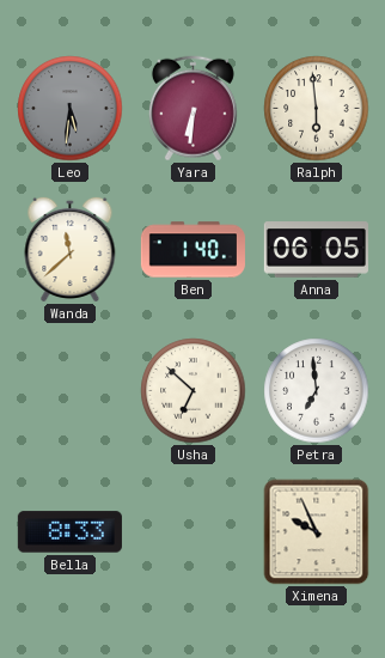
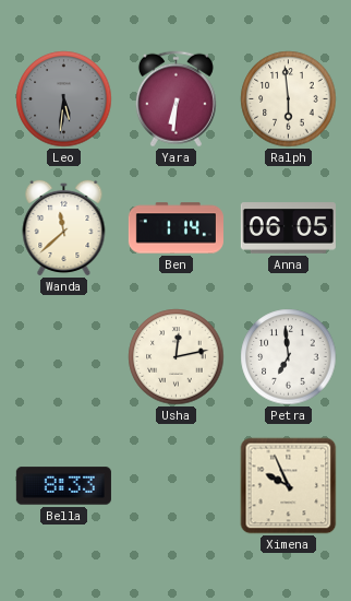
Ben: 1:40 -> 1:14
Usha: 6:52 -> 12:13
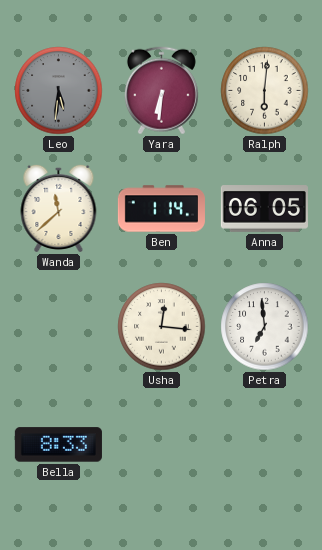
Ralph: 5:59 -> 6:01
Usha: 12:13 -> 12:16
Ximena: 9:56 -> none
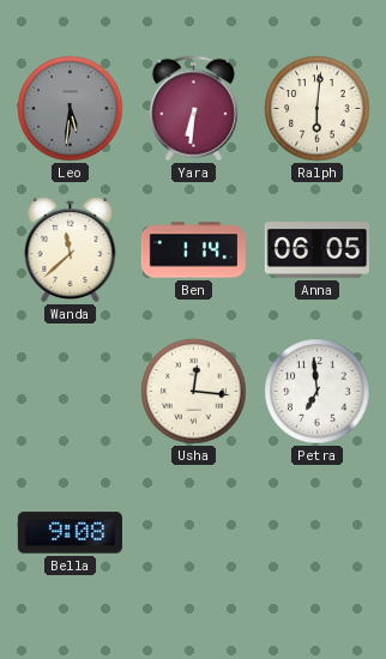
Bella: 8:33 -> 9:08
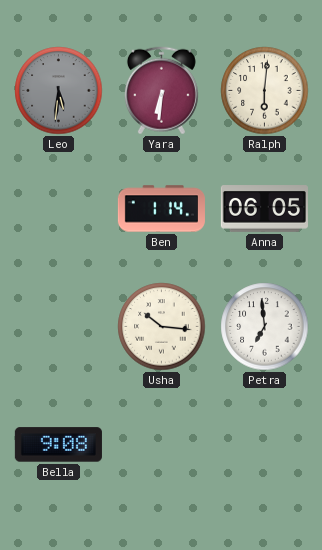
Wanda: 11:38 -> none
Usha: 12:16 -> 10:16
